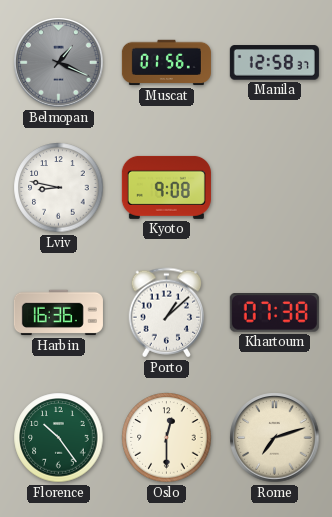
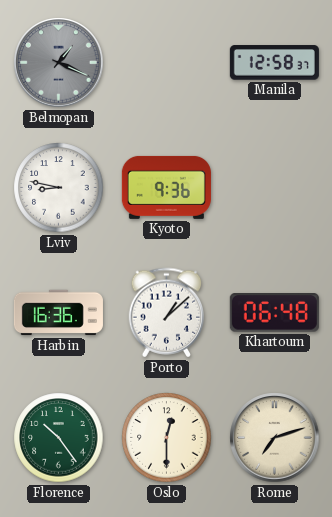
Muscat: 01:56 -> none
Kyoto: 9:08 -> 9:36
Khartoum: 07:38 -> 06:48
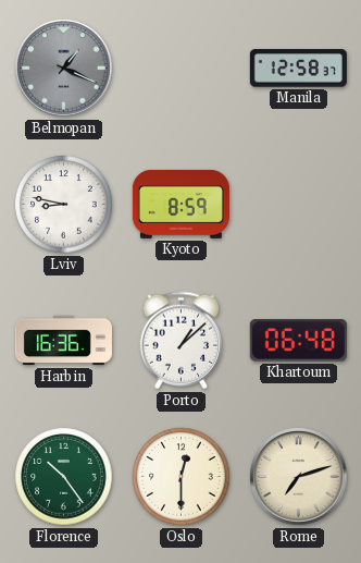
Kyoto: 9:36 -> 8:59
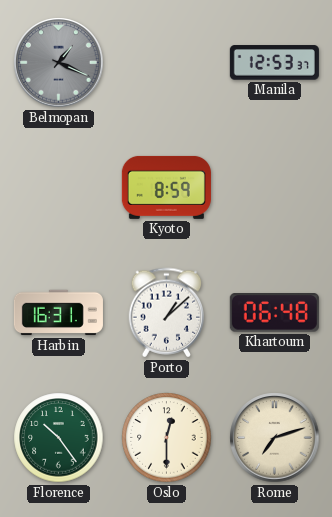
Manila: 12:58 -> 12:53
Lviv: 8:47 -> none
Harbin: 16:36 -> 16:31
